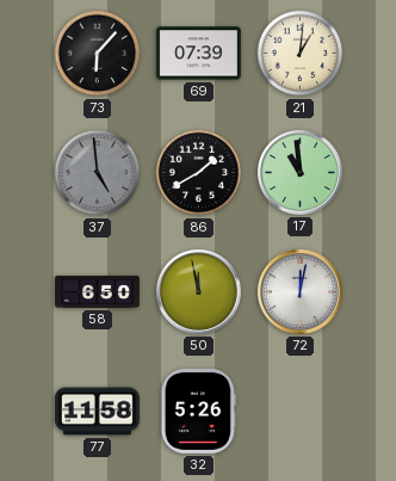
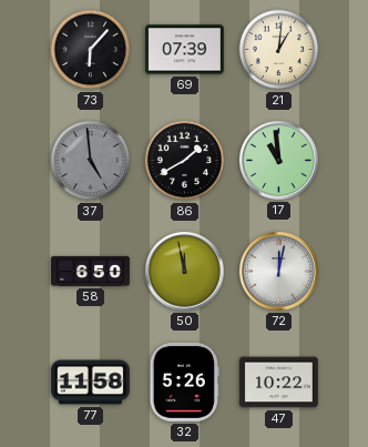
47: none -> 10:22
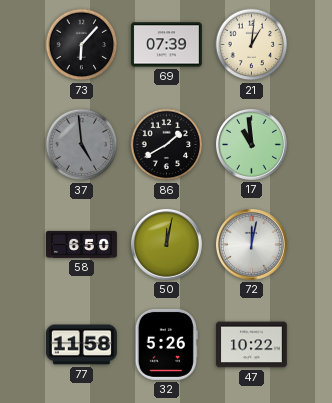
50: 11:58 -> 12:02
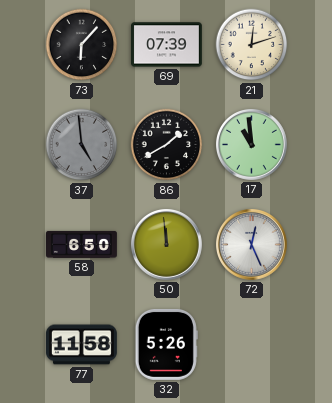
21: 1:01 -> 12:12
50: 12:02 -> 11:59
72: 12:02 -> 12:26
47: 10:22 -> none
